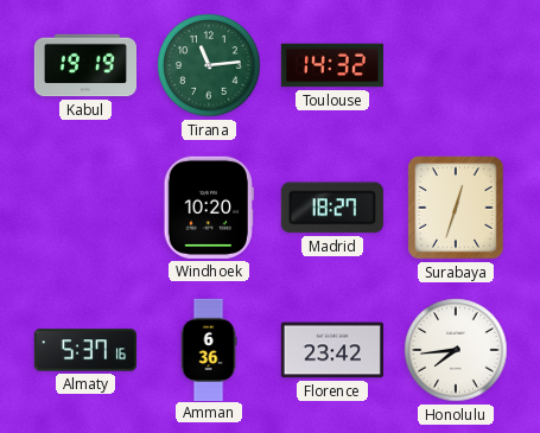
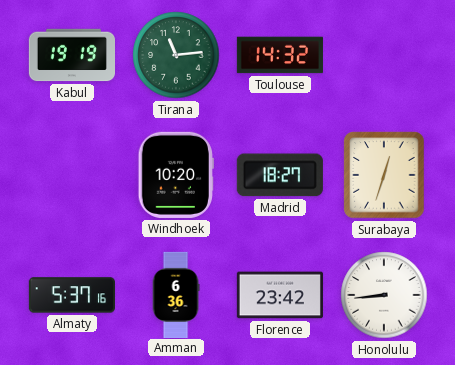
Honolulu: 7:44 -> 8:44
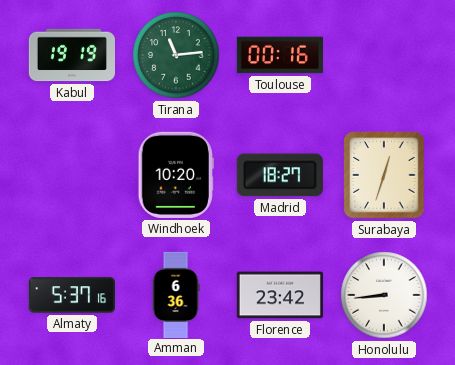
Toulouse: 14:32 -> 00:16
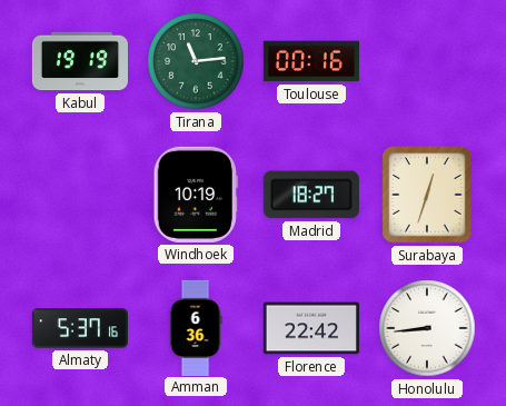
Windhoek: 10:20 -> 10:19
Florence: 23:42 -> 22:42
